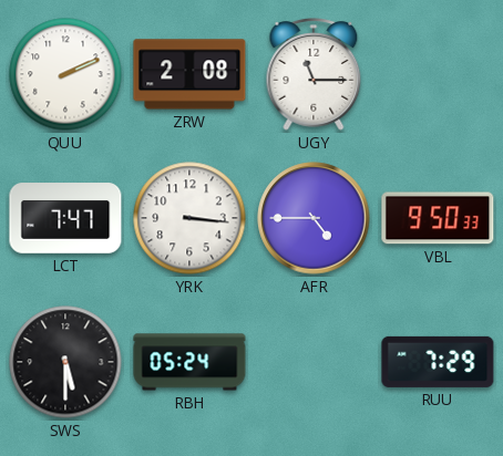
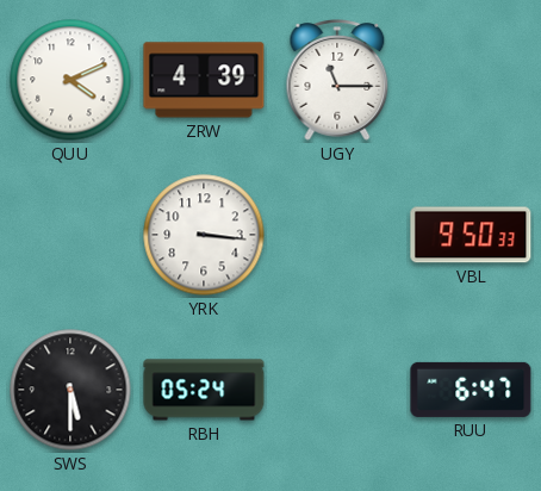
QUU: 2:11 -> 4:11
ZRW: 2:08 -> 4:39
LCT: 7:47 -> none
AFR: 4:45 -> none
RUU: 7:29 -> 6:47
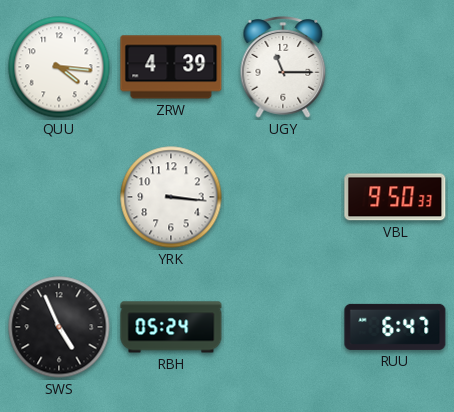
QUU: 4:11 -> 4:16
SWS: 5:30 -> 4:56
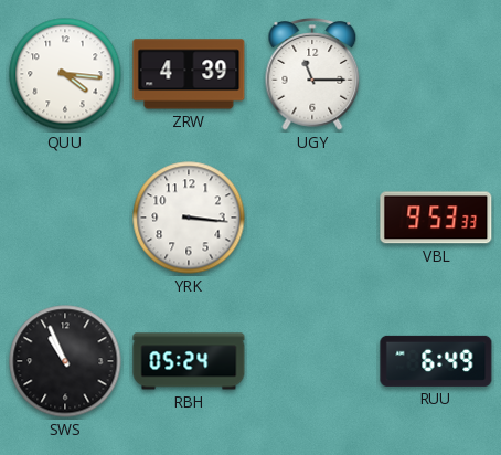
VBL: 9:50 -> 9:53
SWS: 4:56 -> 10:56
RUU: 6:47 -> 6:49
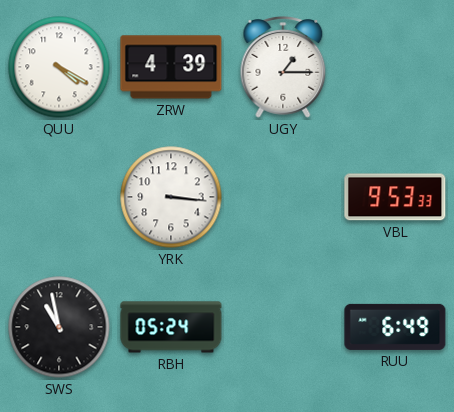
QUU: 4:16 -> 4:20
UGY: 11:15 -> 1:15
SWS: 10:56 -> 10:58
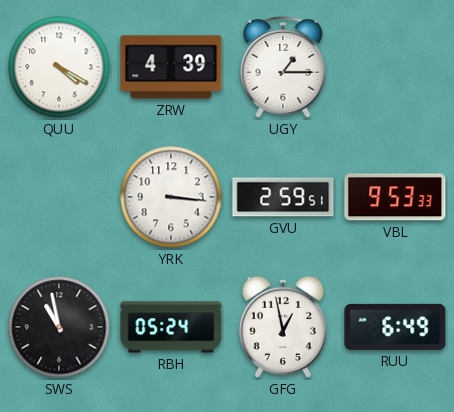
GVU: none -> 2:59
GFG: none -> 12:58
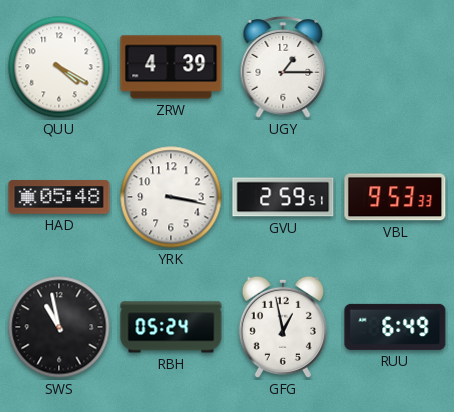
HAD: none -> 05:48
YRK: 3:16 -> 3:17
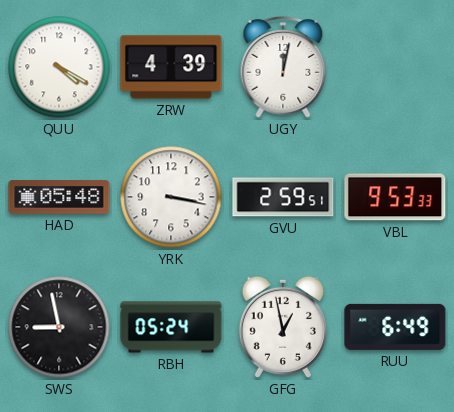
UGY: 1:15 -> 12:02
SWS: 10:58 -> 8:58
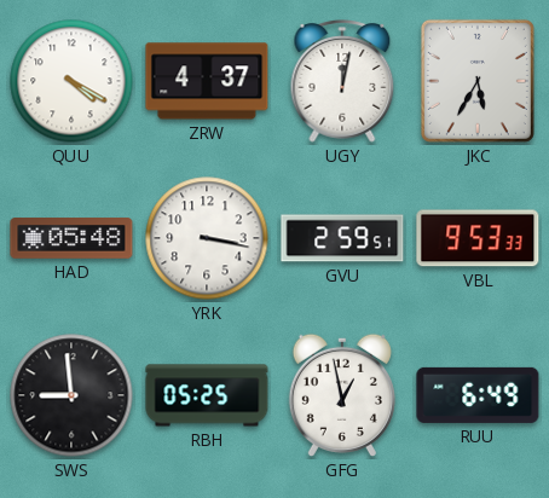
ZRW: 4:39 -> 4:37
JKC: none -> 5:35
SWS: 8:58 -> 8:59
RBH: 05:24 -> 05:25
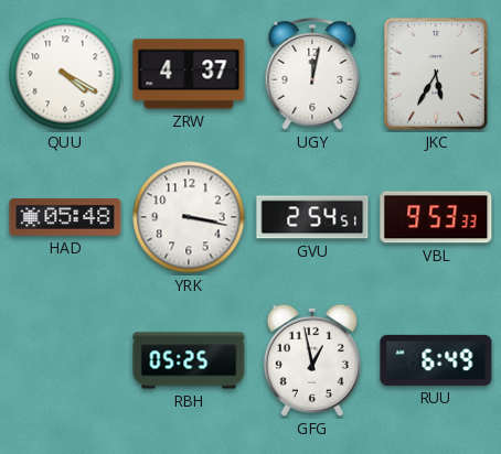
GVU: 2:59 -> 2:54
SWS: 8:59 -> none
